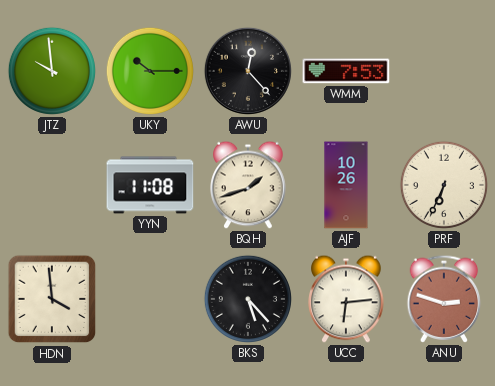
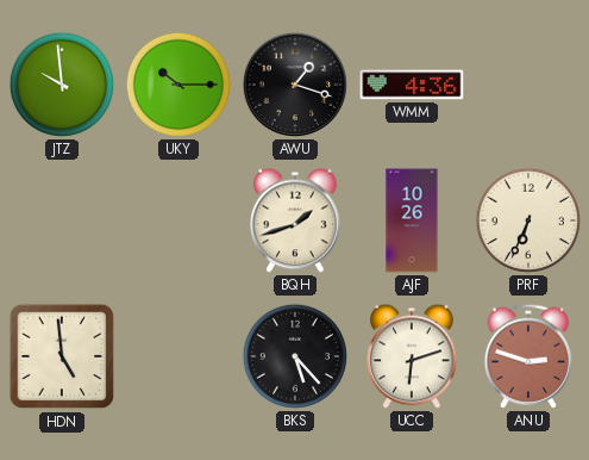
AWU: 12:23 -> 1:18
WMM: 7:53 -> 4:36
YYN: 11:08 -> none
HDN: 3:59 -> 4:59
UCC: 6:14 -> 6:12
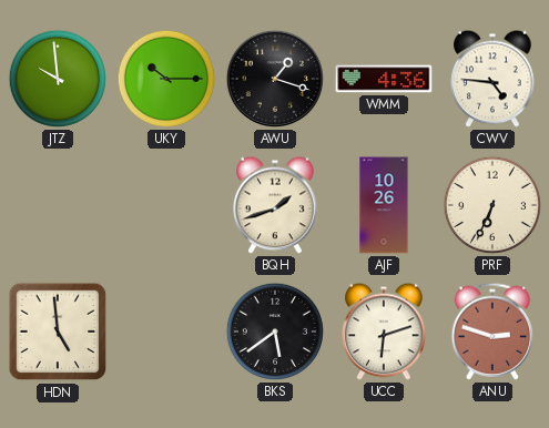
CWV: none -> 4:46
BKS: 5:23 -> 5:39
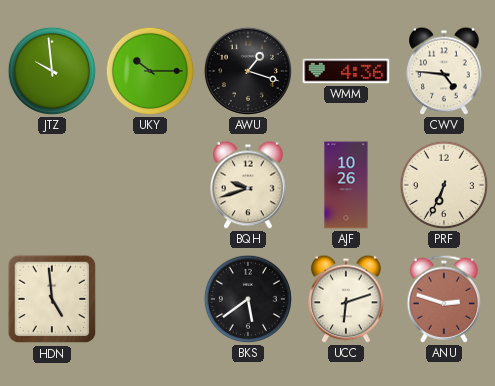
BQH: 1:42 -> 9:42
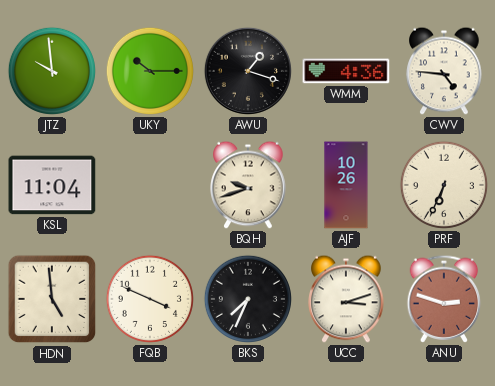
KSL: none -> 11:04
FQB: none -> 3:49
BKS: 5:39 -> 7:34
UCC: 6:12 -> 3:12
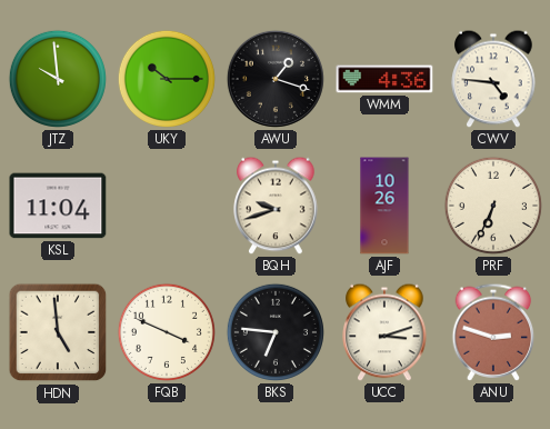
BKS: 7:34 -> 6:46
